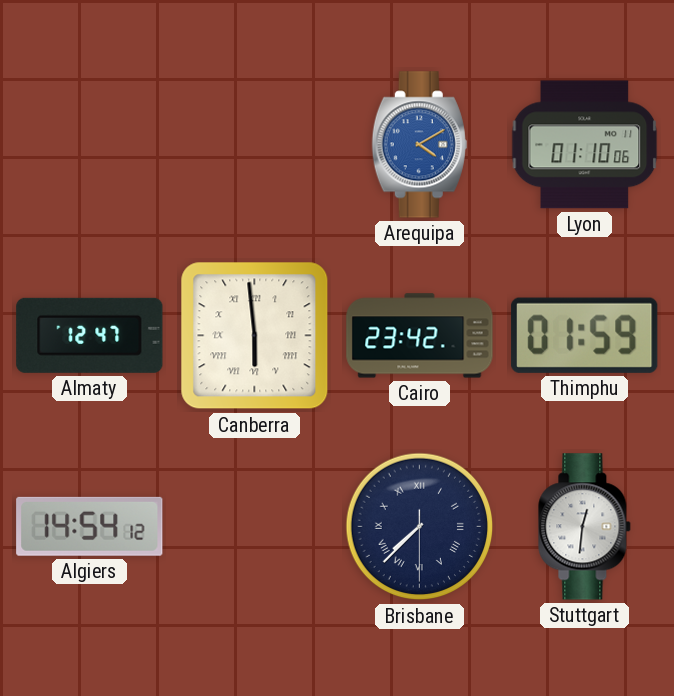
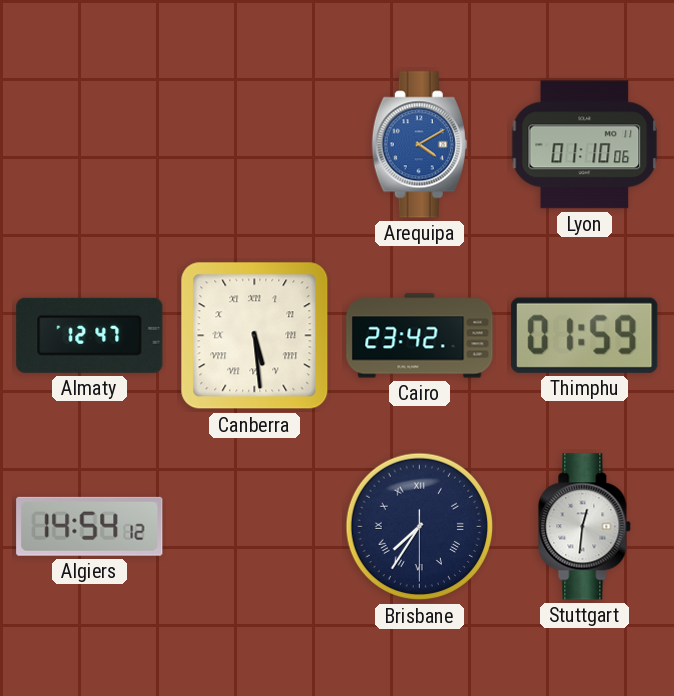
Canberra: 5:59 -> 5:29
Brisbane: 7:37 -> 7:35
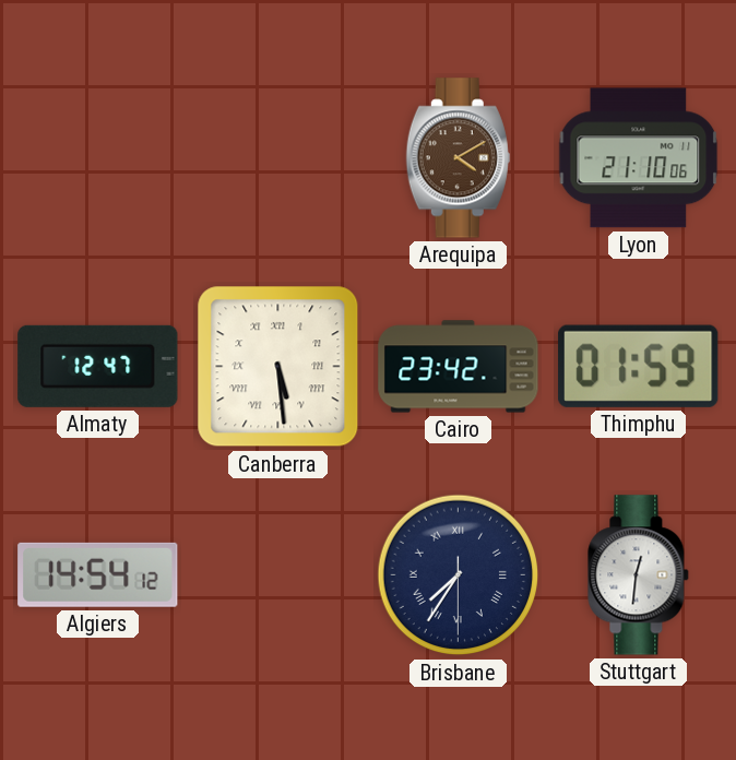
Arequipa dial: blue -> brown
Lyon: 01:10 -> 21:10
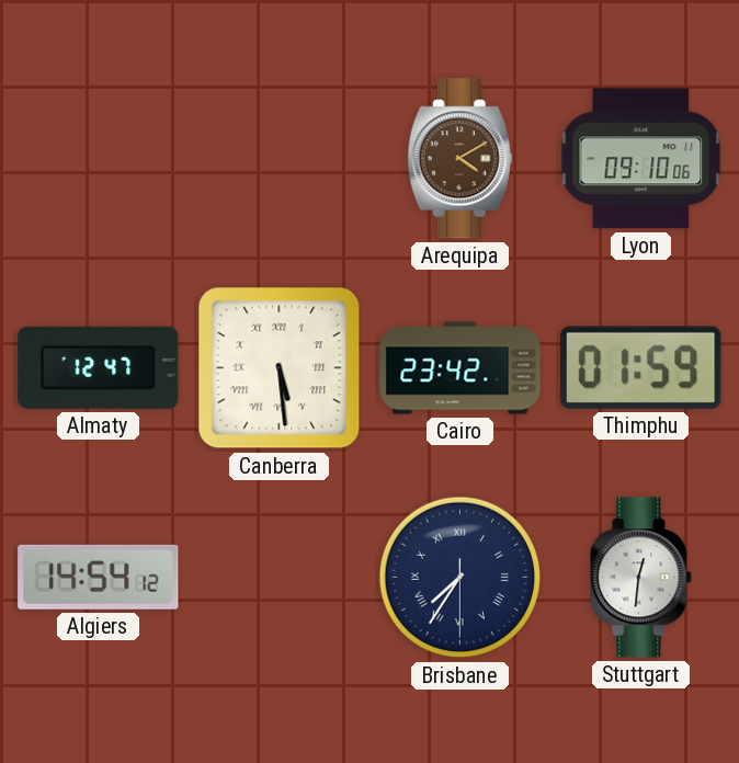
Lyon: 21:10 -> 09:10
